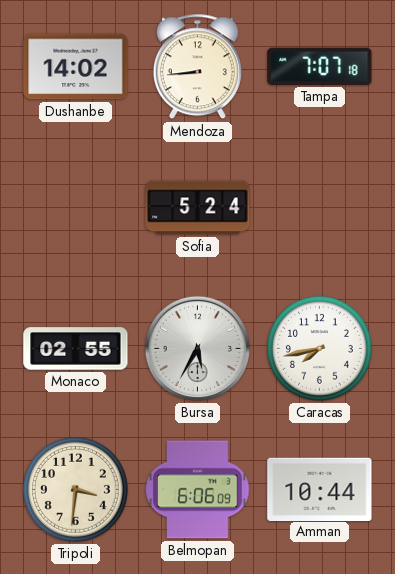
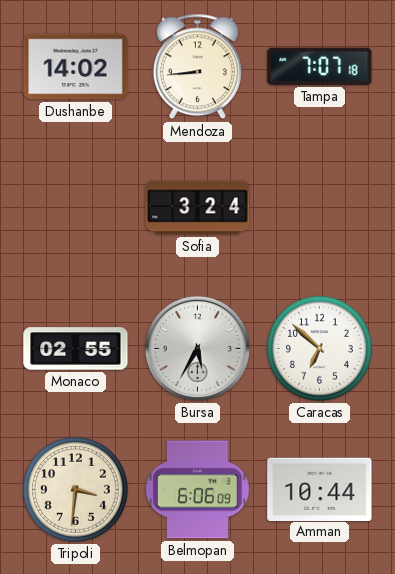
Sofia: 5:24 -> 3:24
Caracas: 7:43 -> 6:52
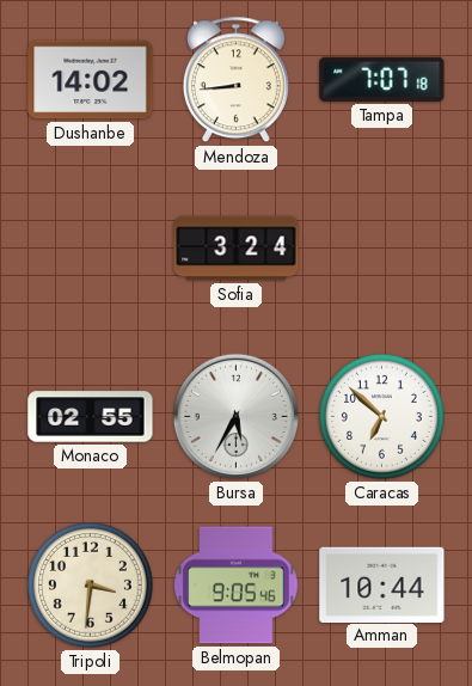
Belmopan: 6:06 -> 9:05
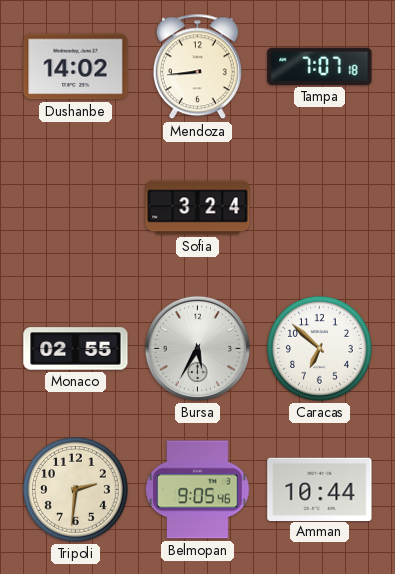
Tripoli: 3:31 -> 2:31
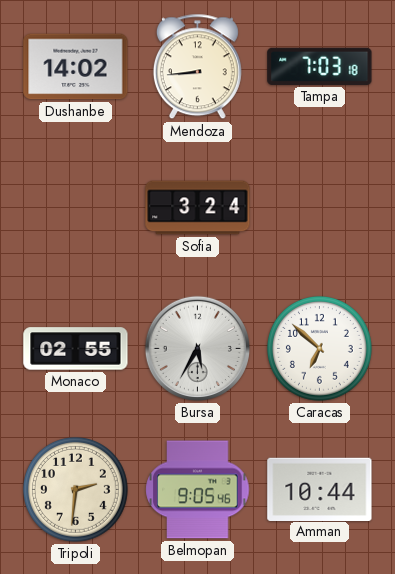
Tampa: 7:07 -> 7:03
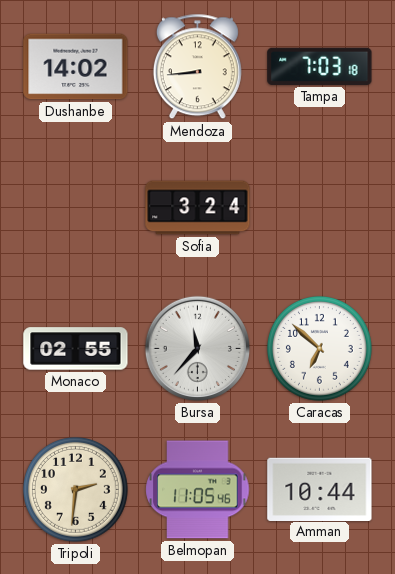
Bursa: 5:35 -> 11:37
Belmopan: 9:05 -> 11:05
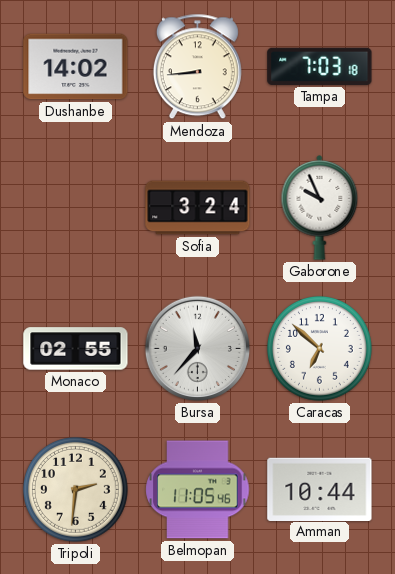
Gaborone: none -> 9:56
